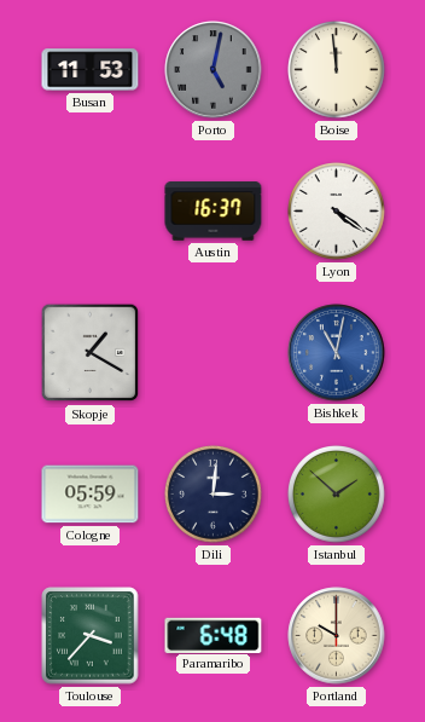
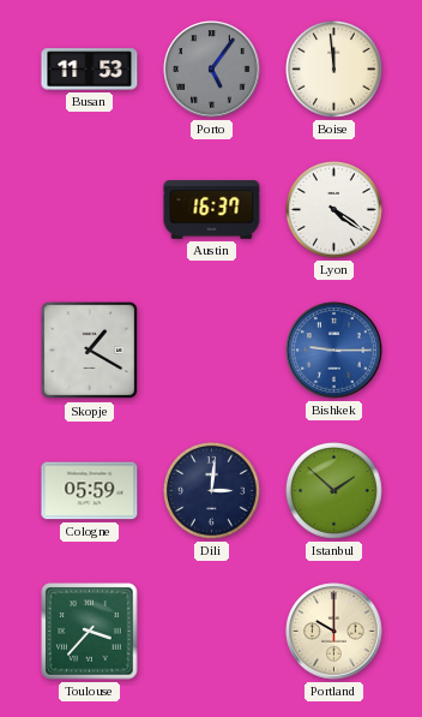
Porto: 5:02 -> 5:06
Bishkek: 11:02 -> 9:15
Paramaribo: 6:48 -> none
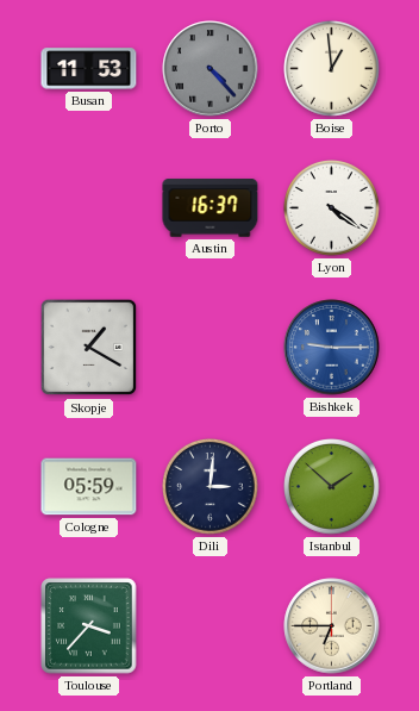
Porto: 5:06 -> 4:23
Boise: 11:59 -> 12:59
Portland: 10:00 -> 6:45
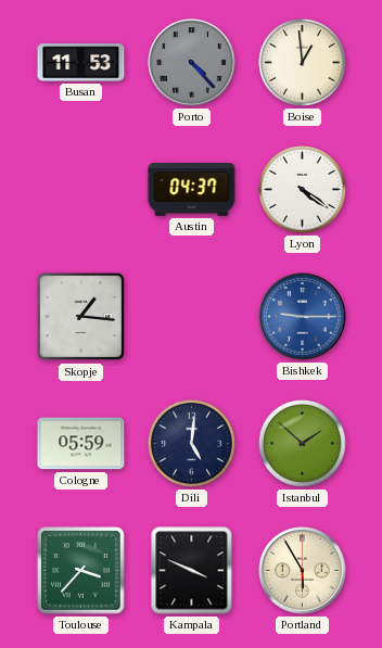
Austin: 16:37 -> 04:37
Skopje: 1:20 -> 1:16
Dili: 3:01 -> 5:01
Kampala: none -> 3:49
Portland: 6:45 -> 5:55
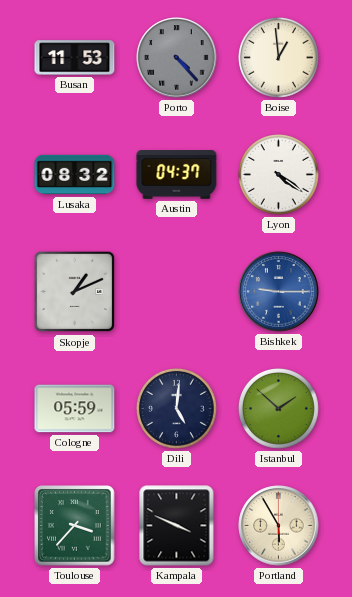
Lusaka: none -> 08:32
Skopje: 1:16 -> 1:11
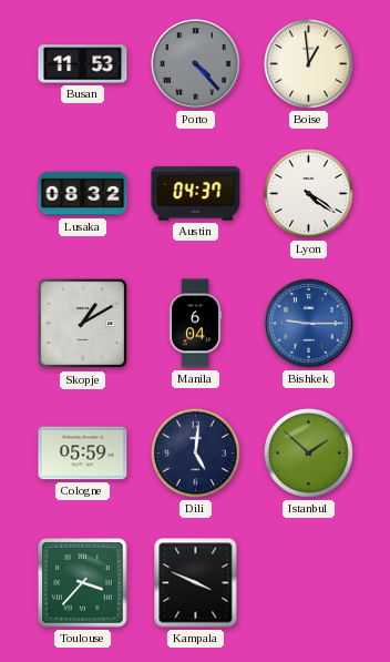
Skopje: 1:11 -> 1:10
Manila: none -> 6:04
Portland: 5:55 -> none
